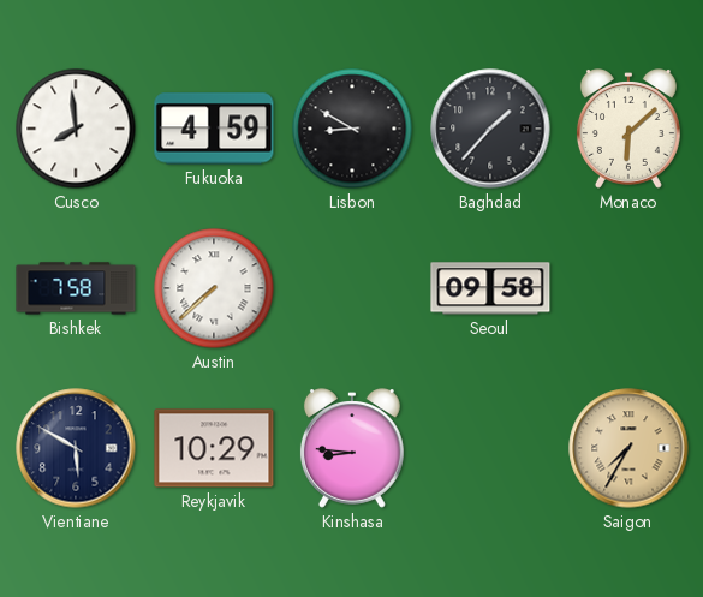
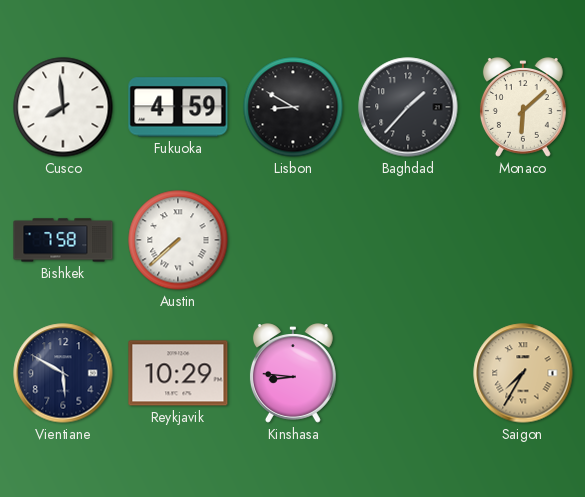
Seoul: 09:58 -> none
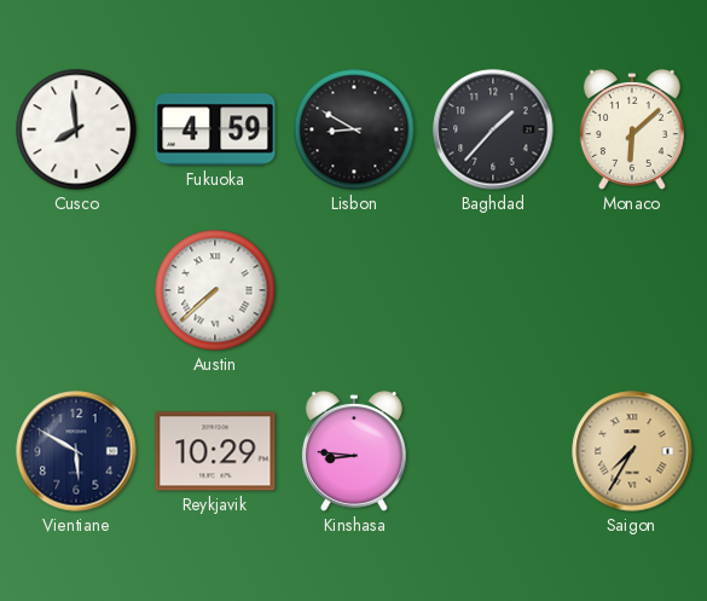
Bishkek: 7:58 -> none
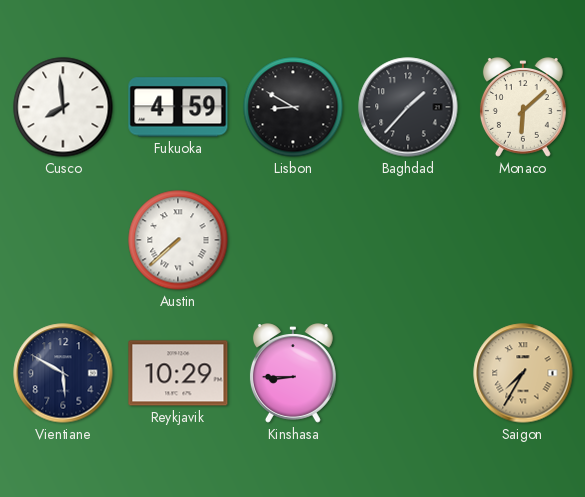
Kinshasa: 8:46 -> 8:45
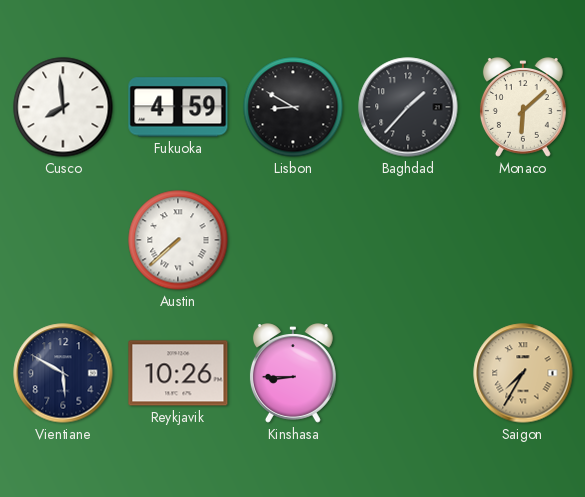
Reykjavik: 10:29 -> 10:26
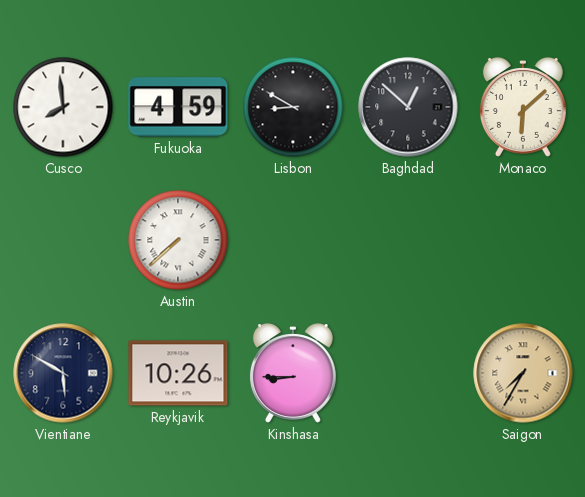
Baghdad: 1:37 -> 12:52
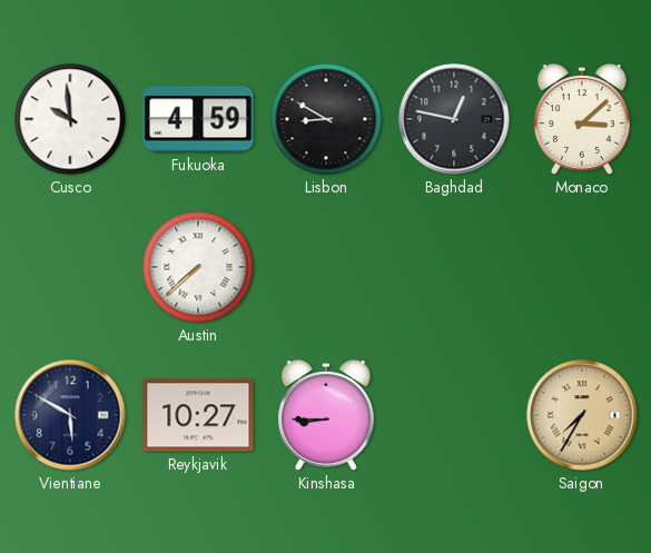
Cusco: 7:59 -> 9:59
Baghdad: 12:52 -> 12:47
Monaco: 6:08 -> 3:08
Reykjavik: 10:26 -> 10:27
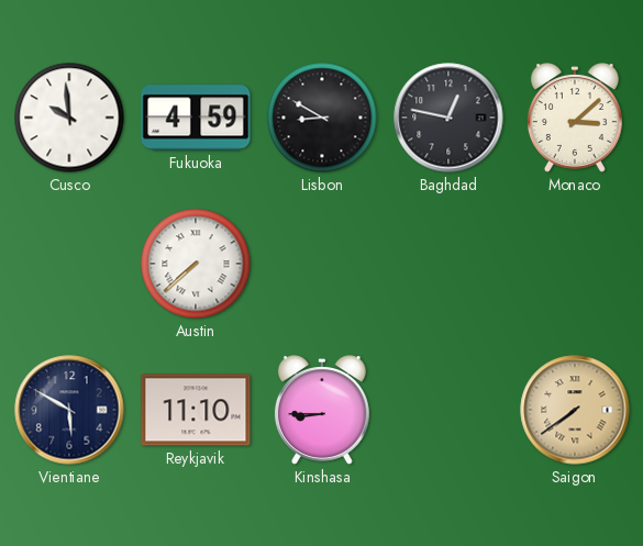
Reykjavik: 10:27 -> 11:10
Saigon: 7:35 -> 7:39
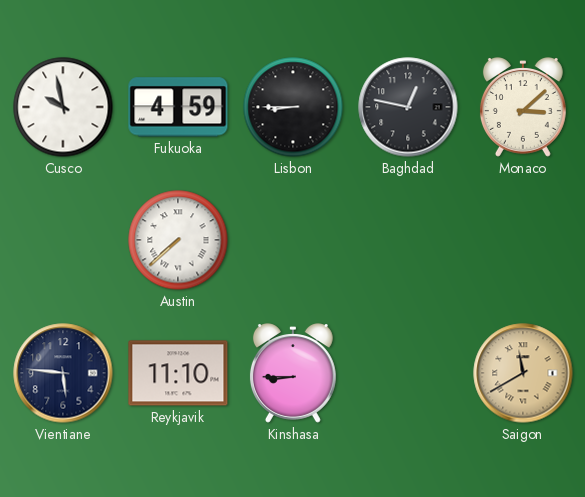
Cusco: 9:59 -> 9:58
Lisbon: 8:50 -> 8:45
Vientiane: 5:50 -> 5:46
Saigon: 7:39 -> 11:40
